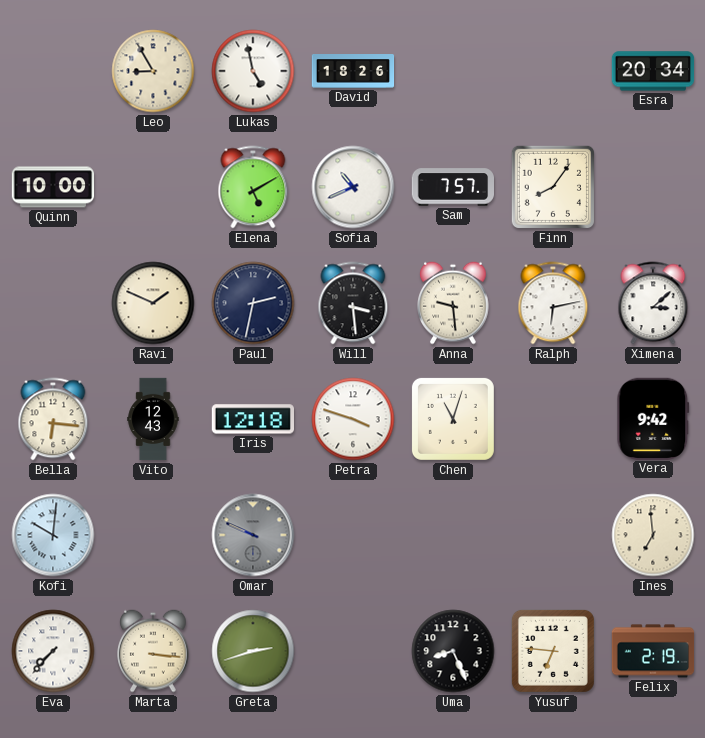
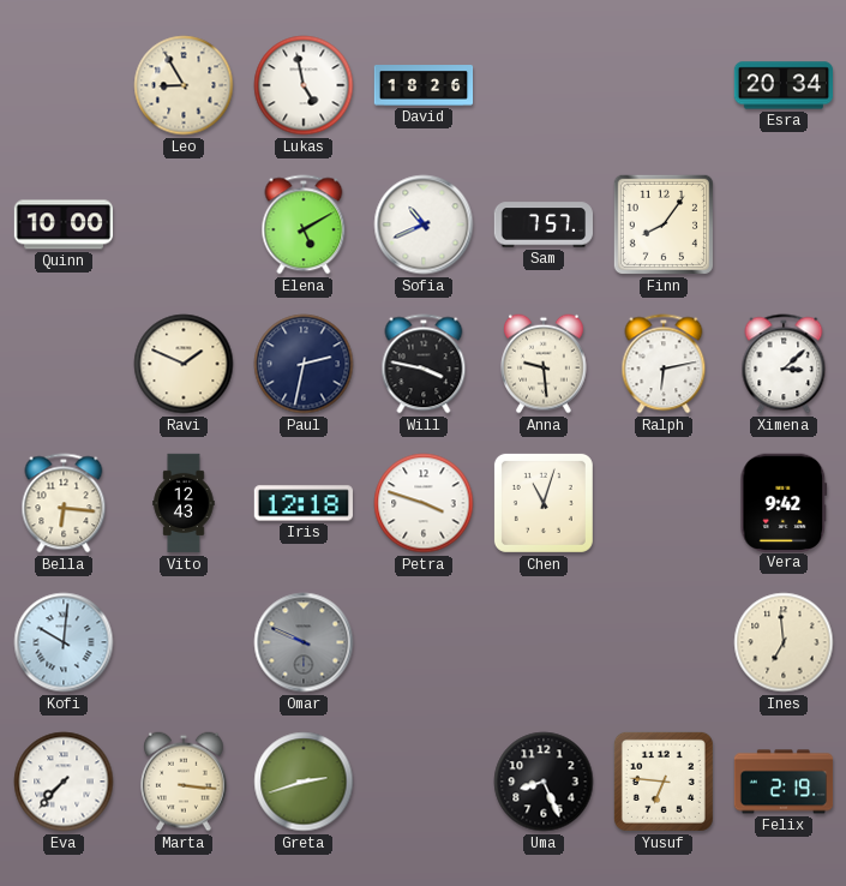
Will: 3:29 -> 3:47
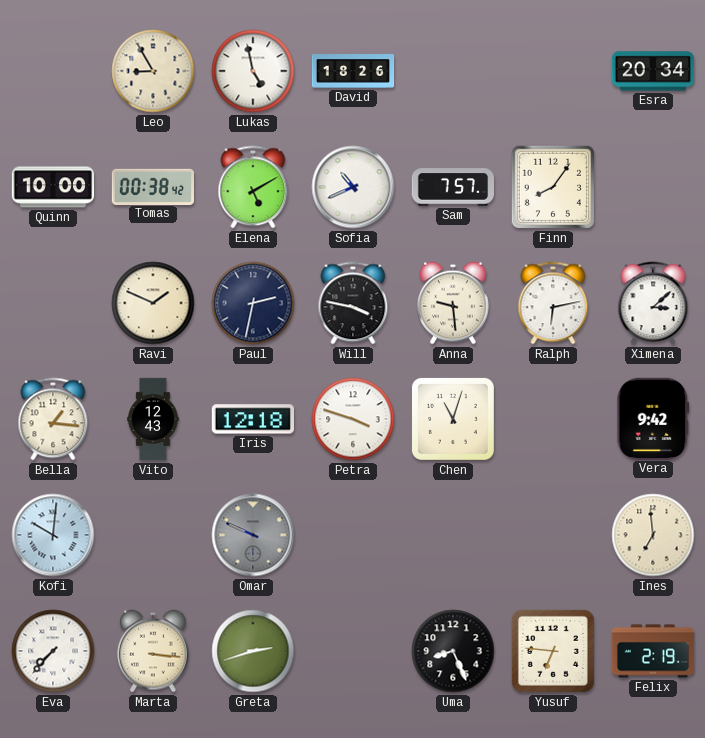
Tomas: none -> 00:38
Bella: 6:16 -> 1:16
